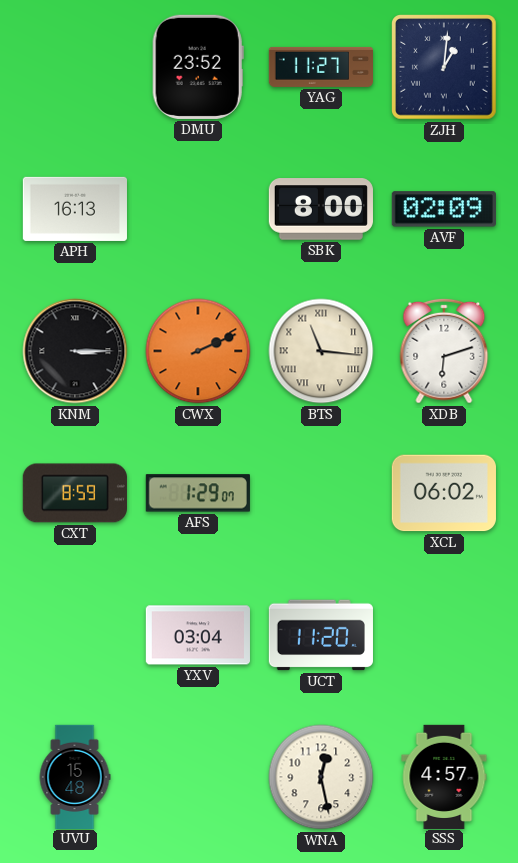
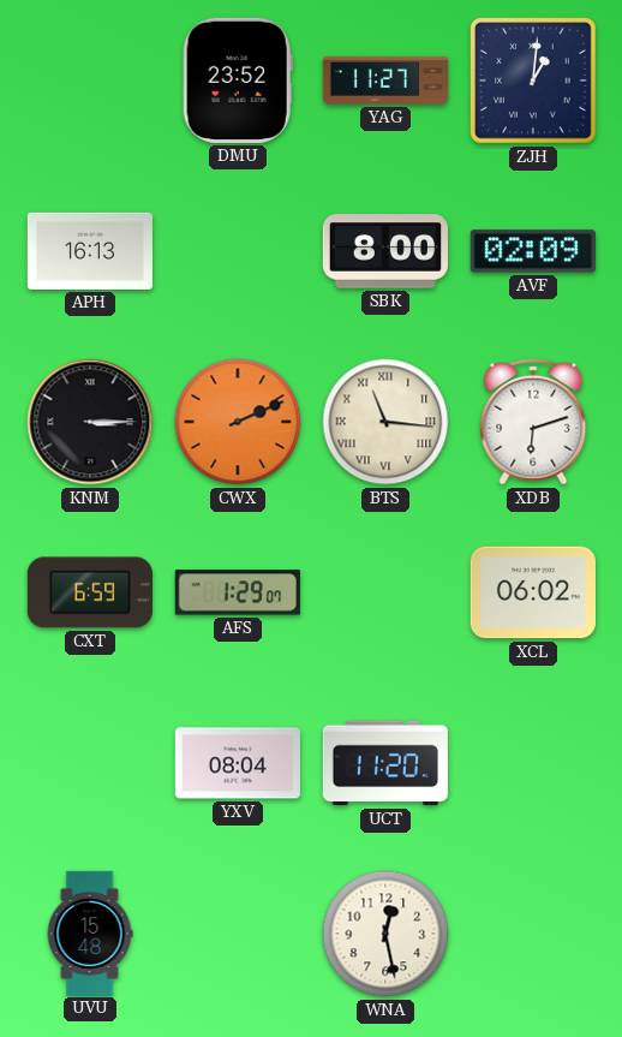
CXT: 8:59 -> 6:59
YXV: 03:04 -> 08:04
SSS: 4:57 -> none
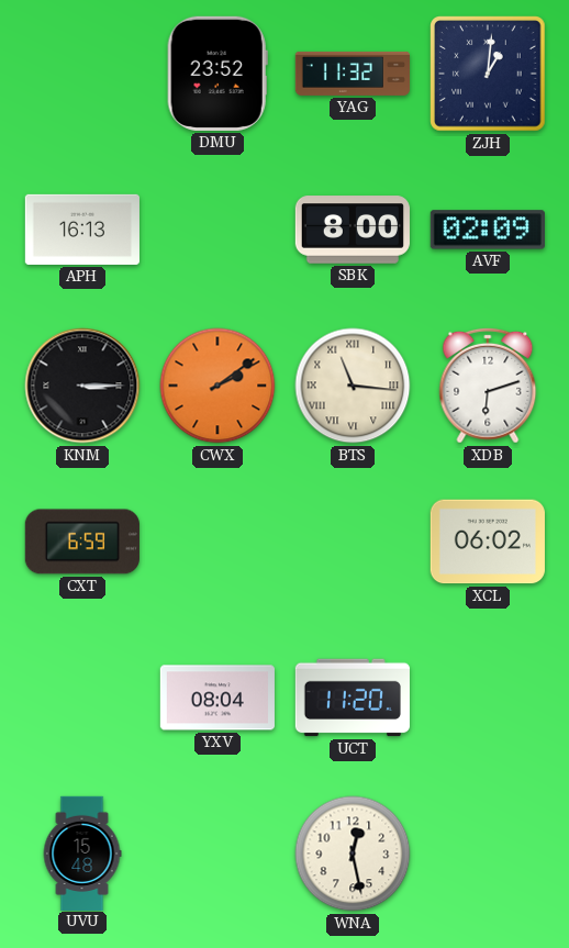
YAG: 11:27 -> 11:32
CWX: 2:11 -> 2:09
AFS: 1:29 -> none
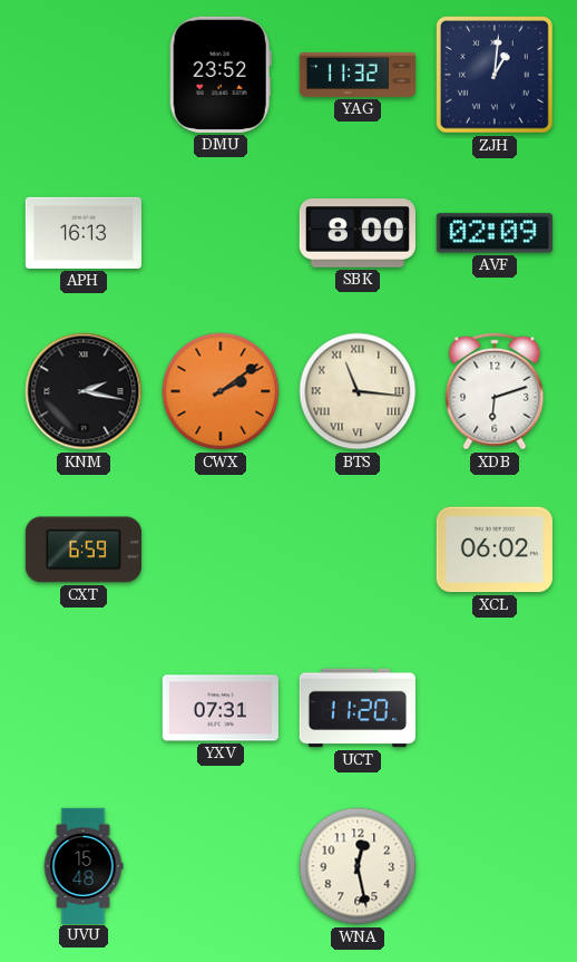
KNM: 3:15 -> 2:17
YXV: 08:04 -> 07:31
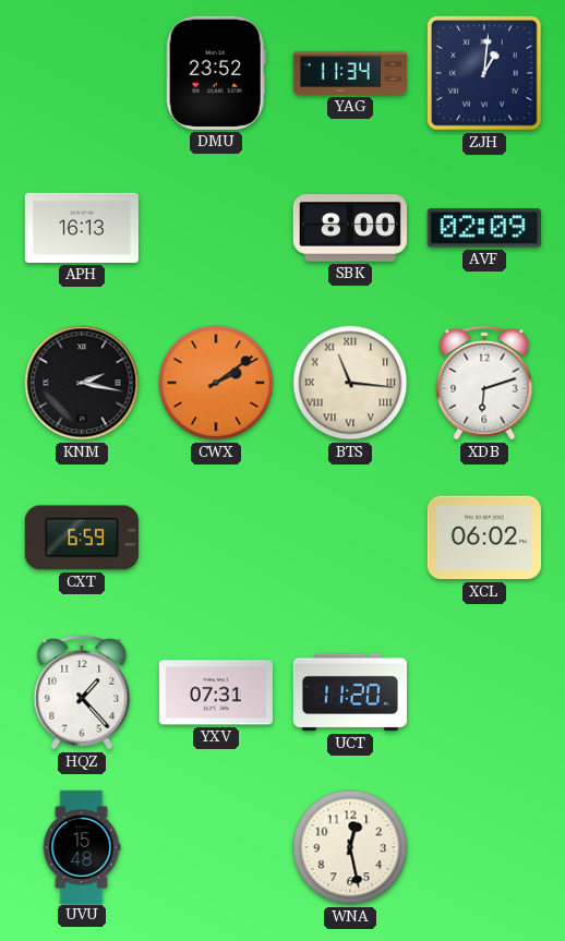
YAG: 11:32 -> 11:34
HQZ: none -> 1:23
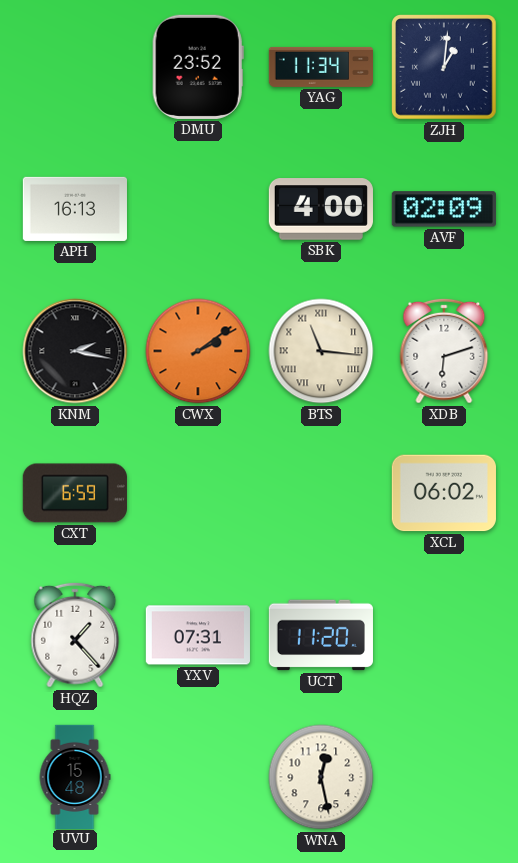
SBK: 8:00 -> 4:00
